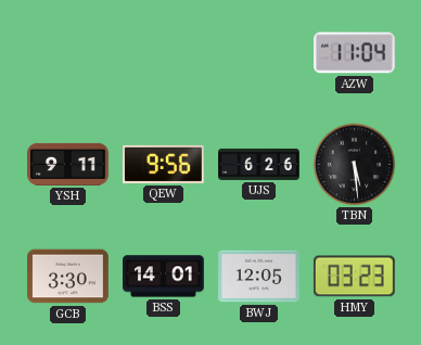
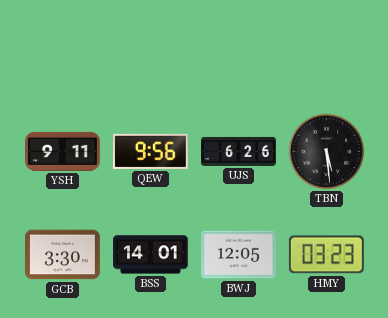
AZW: 11:04 -> none
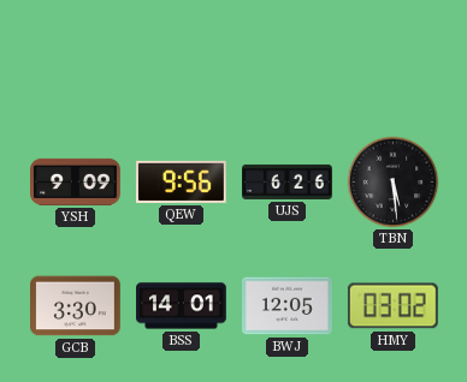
YSH: 9:11 -> 9:09
HMY: 03:23 -> 03:02
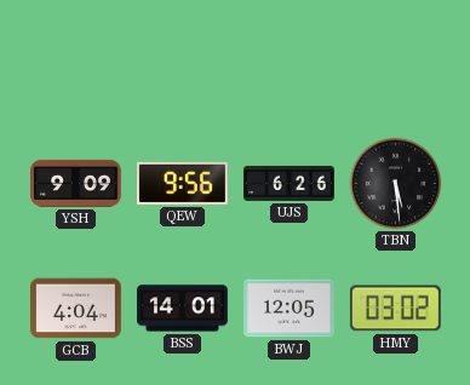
GCB: 3:30 -> 4:04
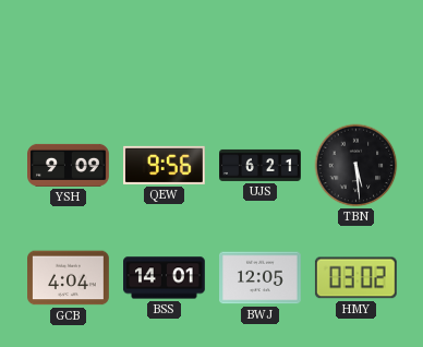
UJS: 6:26 -> 6:21
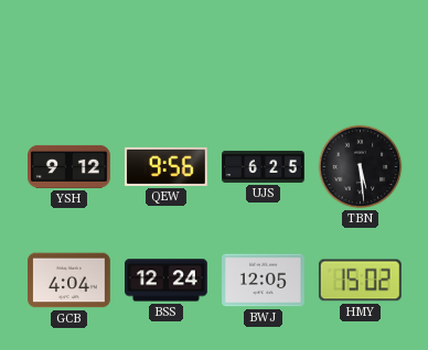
YSH: 9:09 -> 9:12
UJS: 6:21 -> 6:25
BSS: 14:01 -> 12:24
HMY: 03:02 -> 15:02
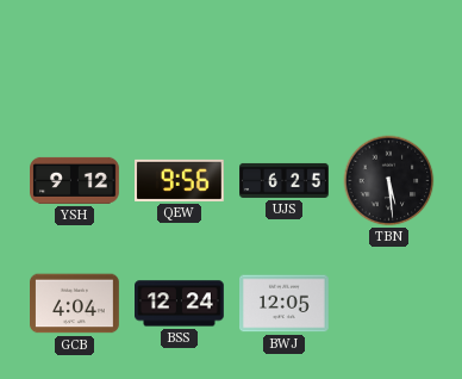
HMY: 15:02 -> none
